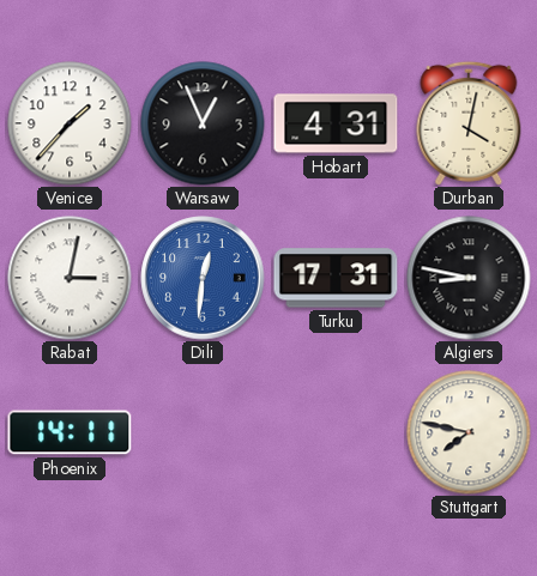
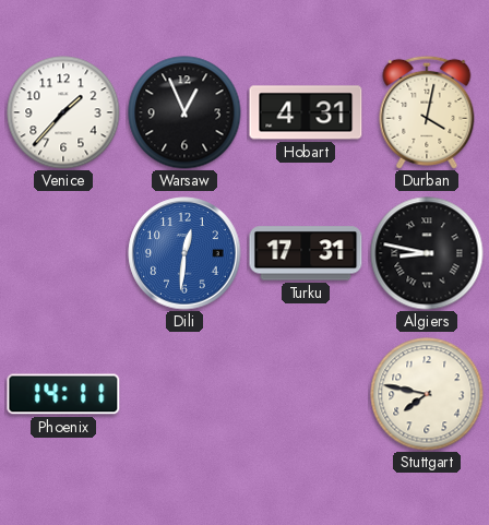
Rabat: 3:02 -> none
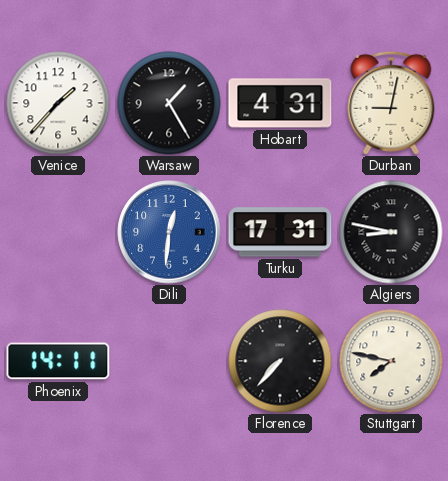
Warsaw: 12:56 -> 1:25
Durban: 4:02 -> 9:02
Florence: none -> 7:37
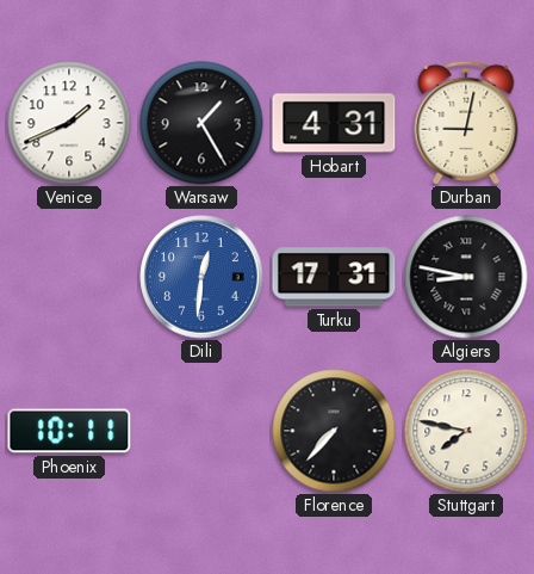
Venice: 1:37 -> 1:41
Phoenix: 14:11 -> 10:11
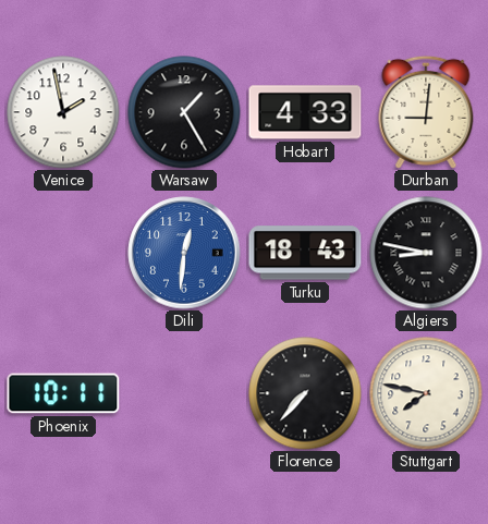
Venice: 1:41 -> 1:58
Hobart: 4:31 -> 4:33
Durban: 9:02 -> 9:01
Turku: 17:31 -> 18:43
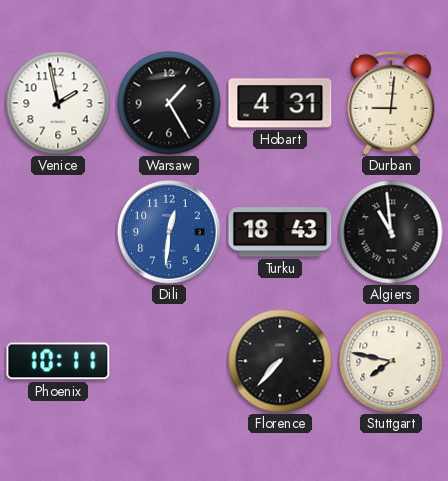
Hobart: 4:33 -> 4:31
Algiers: 8:47 -> 10:59
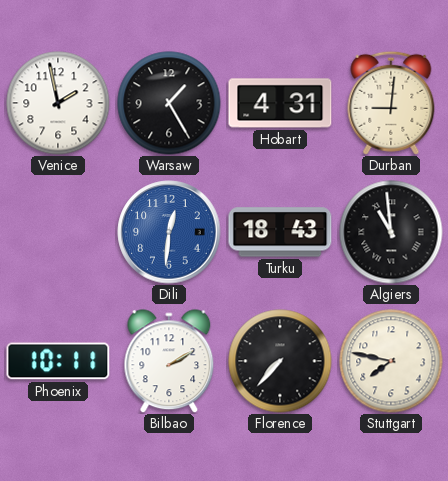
Bilbao: none -> 2:10
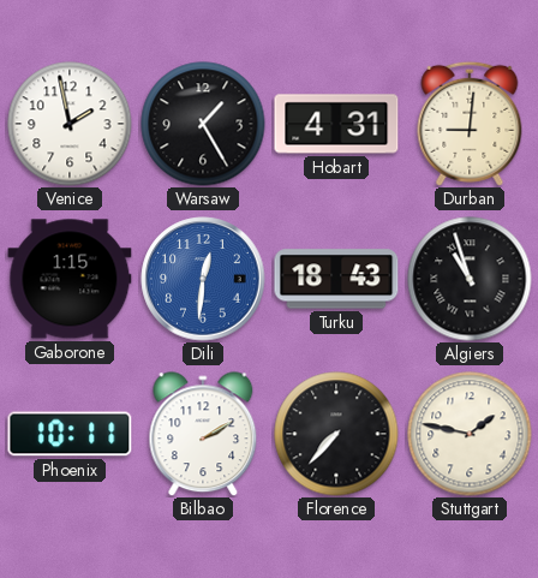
Gaborone: none -> 1:15
Algiers: 10:59 -> 10:57
Stuttgart: 7:47 -> 1:47
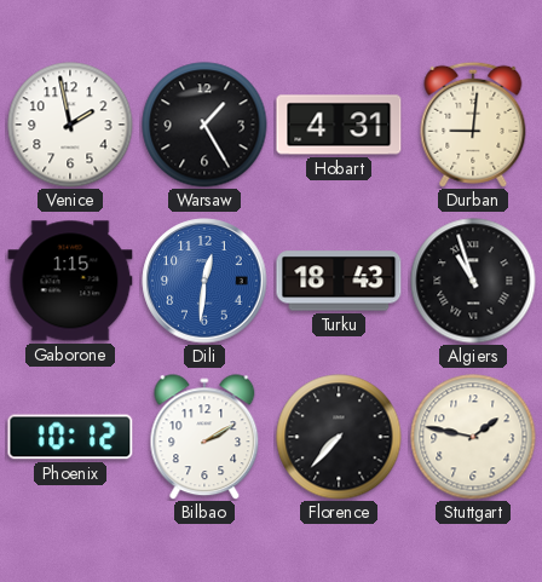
Phoenix: 10:11 -> 10:12
